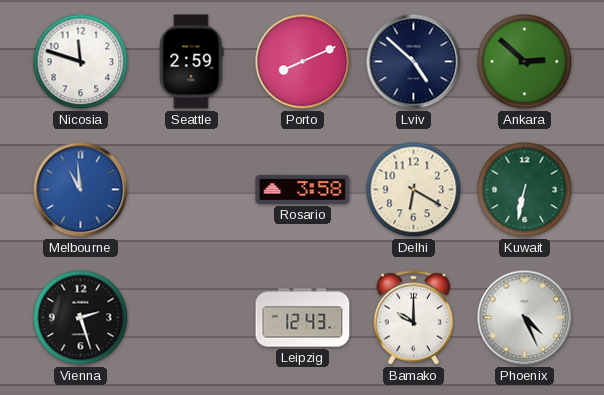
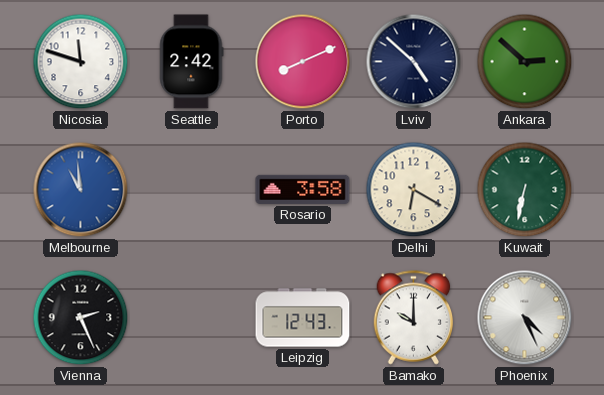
Seattle: 2:59 -> 2:42
Vienna: 2:27 -> 2:26
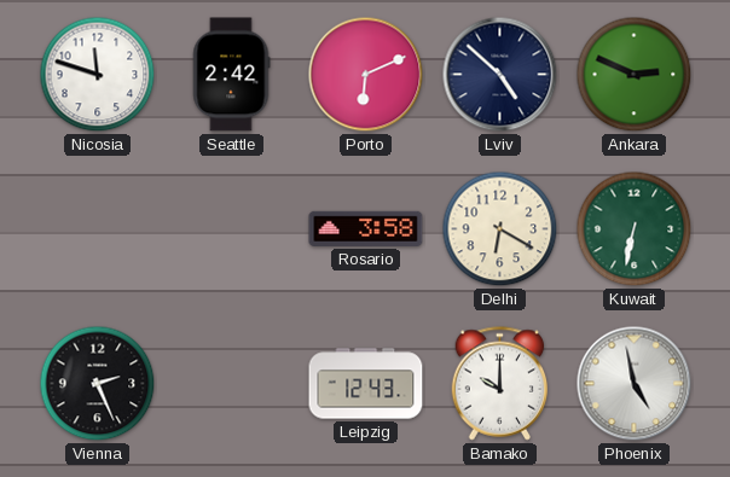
Porto: 8:11 -> 6:11
Ankara: 2:52 -> 2:49
Melbourne: 10:59 -> none
Phoenix: 4:26 -> 4:58
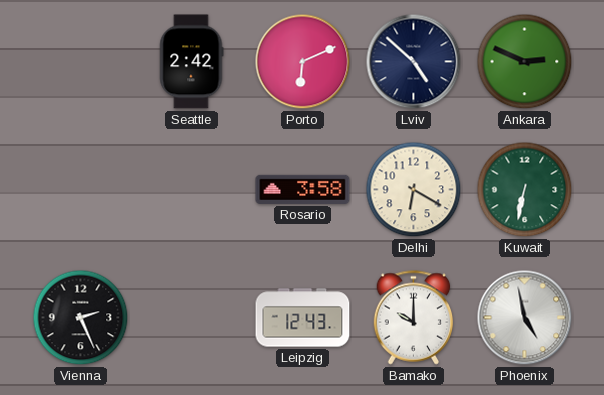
Nicosia: 11:48 -> none
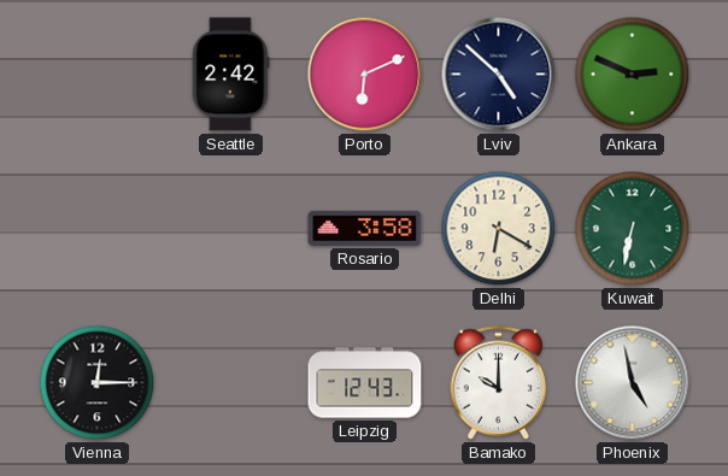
Vienna: 2:26 -> 12:15
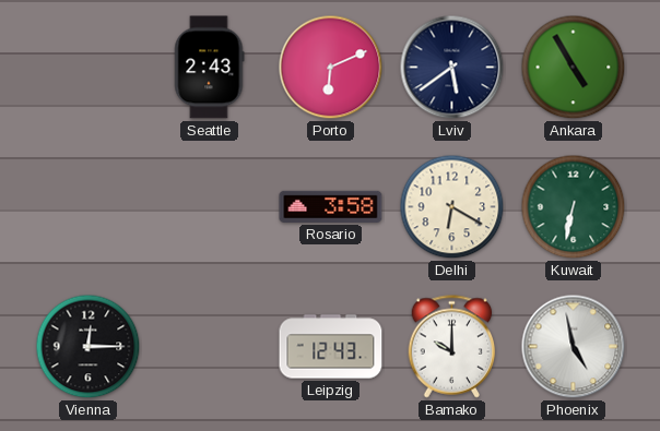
Seattle: 2:42 -> 2:43
Lviv: 4:52 -> 5:39
Ankara: 2:49 -> 4:55
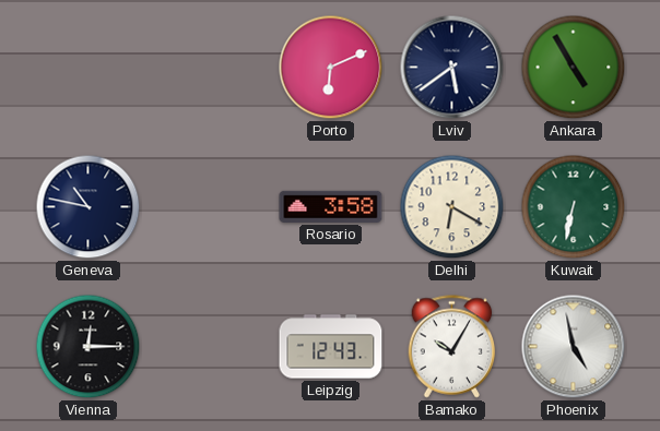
Seattle: 2:43 -> none
Geneva: none -> 10:47
Bamako: 10:00 -> 10:05
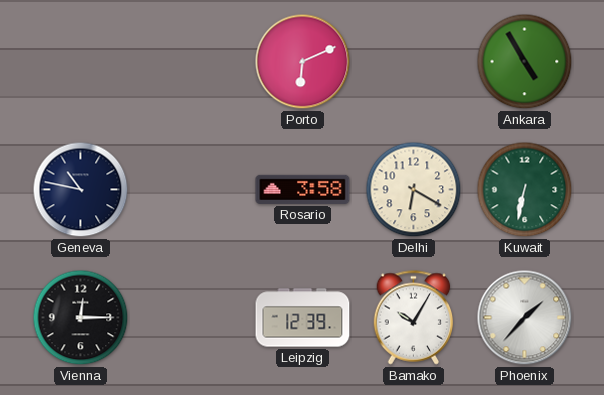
Lviv: 5:39 -> none
Leipzig: 12:43 -> 12:39
Phoenix: 4:58 -> 1:37
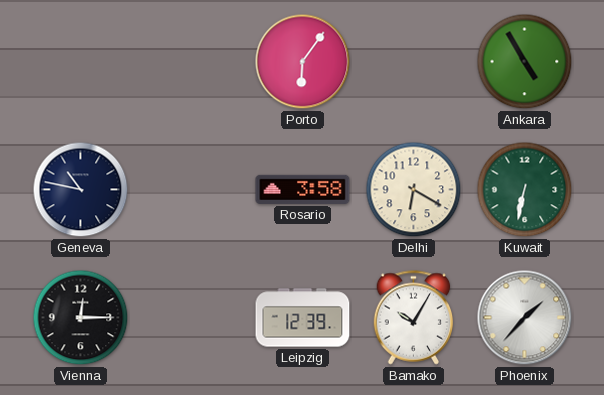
Porto: 6:11 -> 6:06
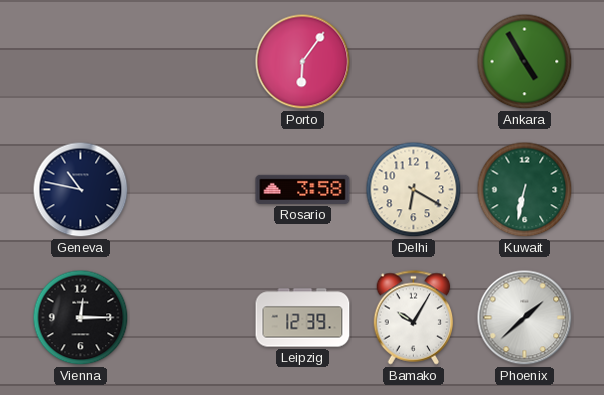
Phoenix: 1:37 -> 1:38
